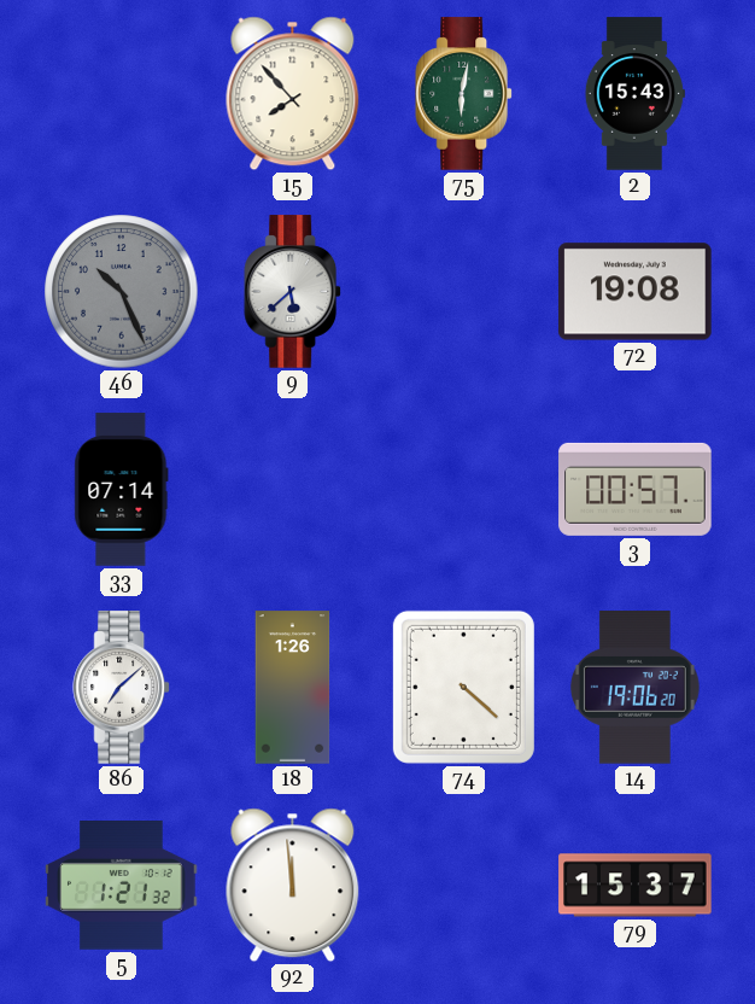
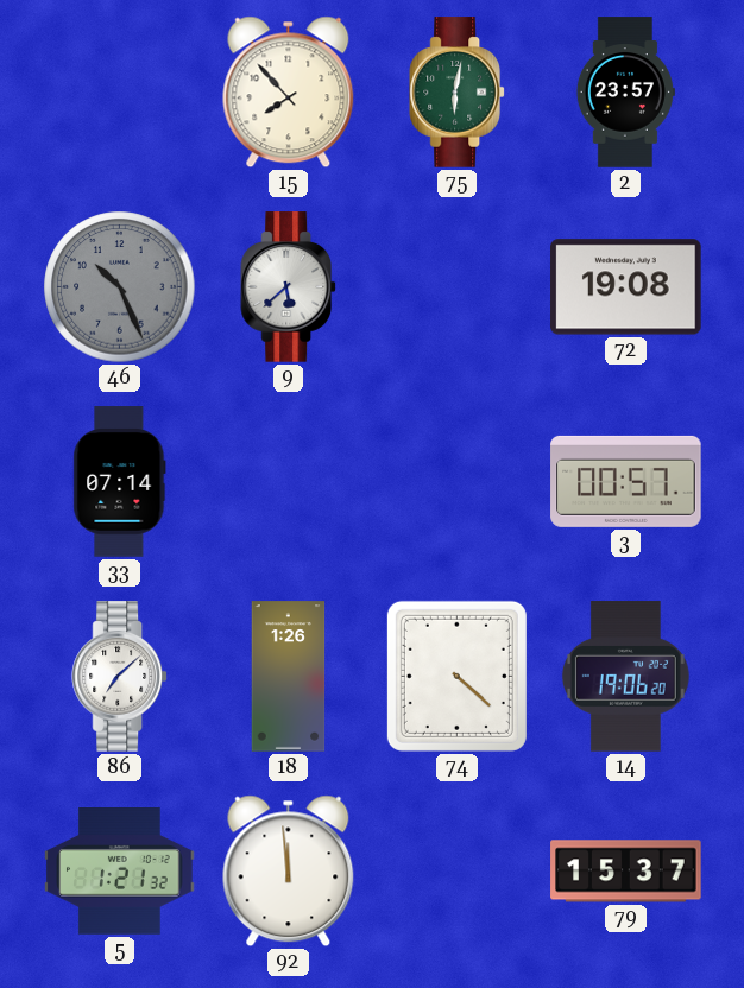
2: 15:43 -> 23:57
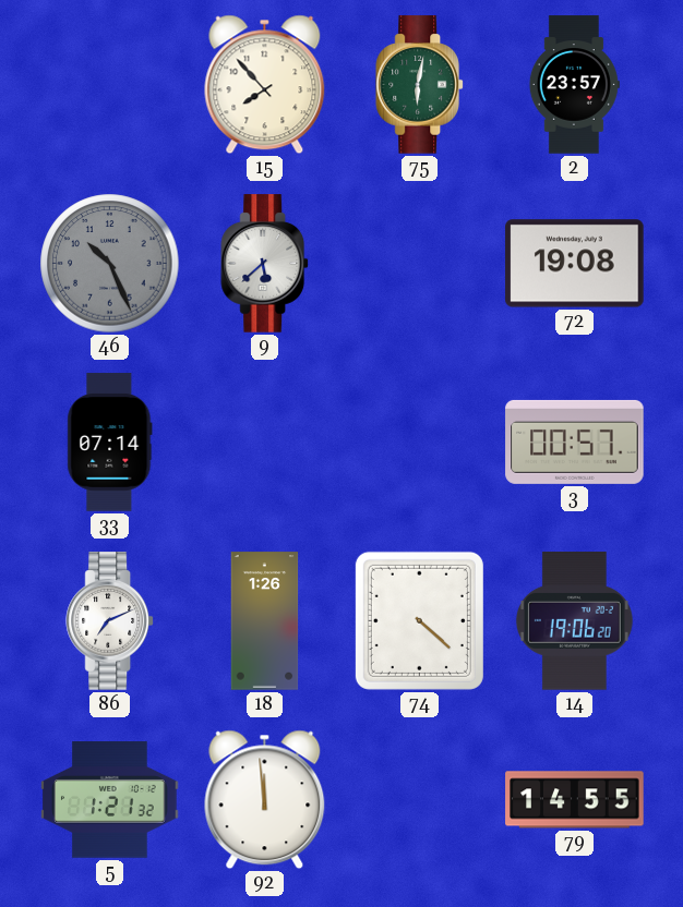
86: 7:08 -> 7:11
79: 15:37 -> 14:55
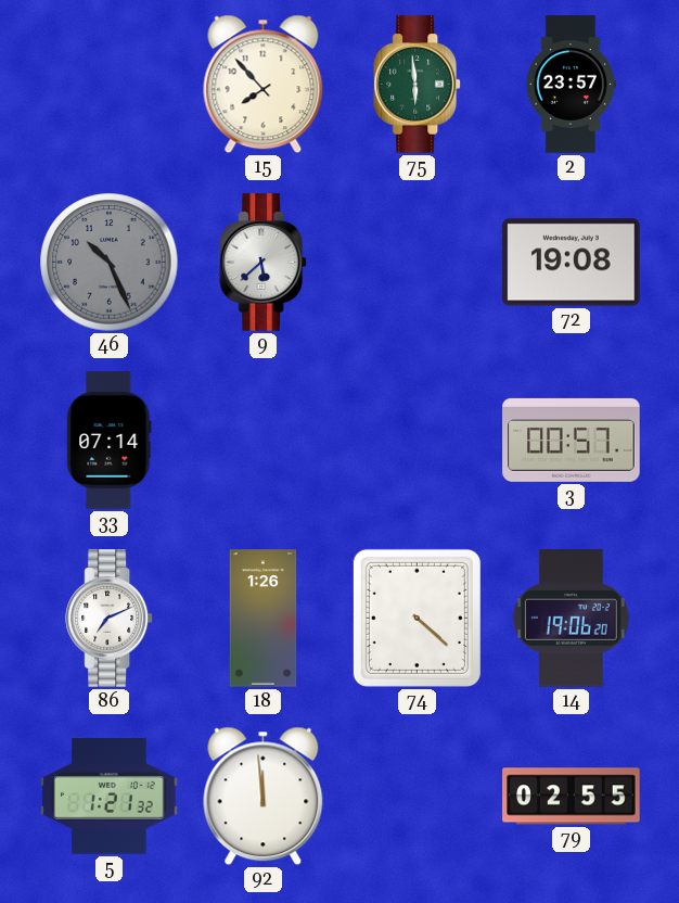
75: 6:02 -> 5:59
79: 14:55 -> 02:55
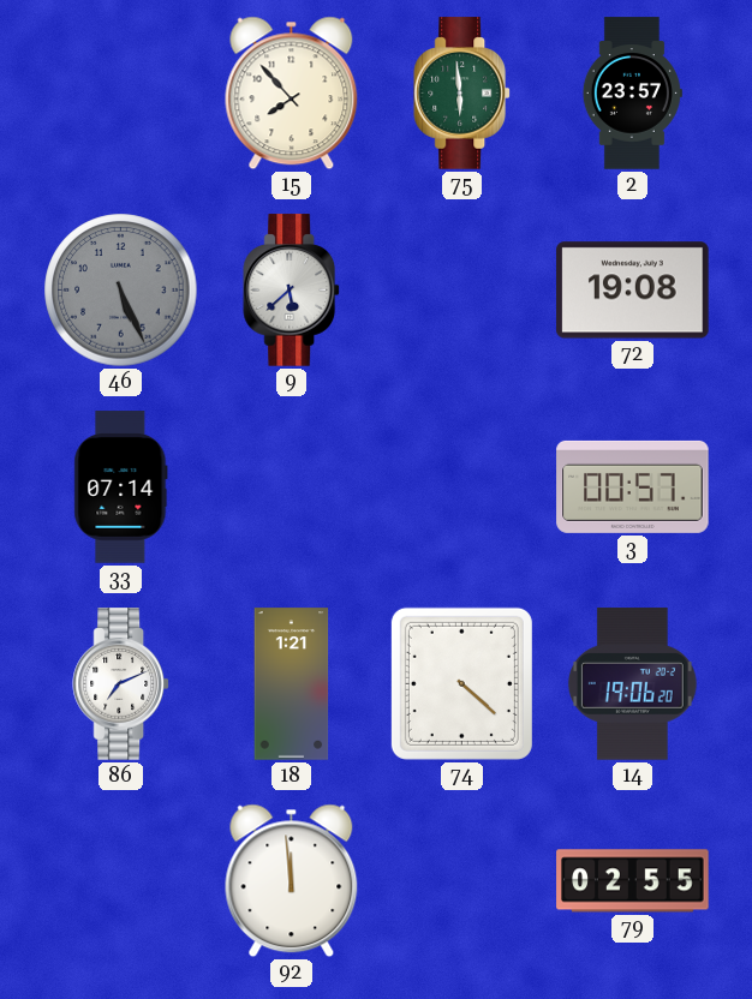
46: 10:26 -> 5:26
18: 1:26 -> 1:21
5: 1:21 -> none
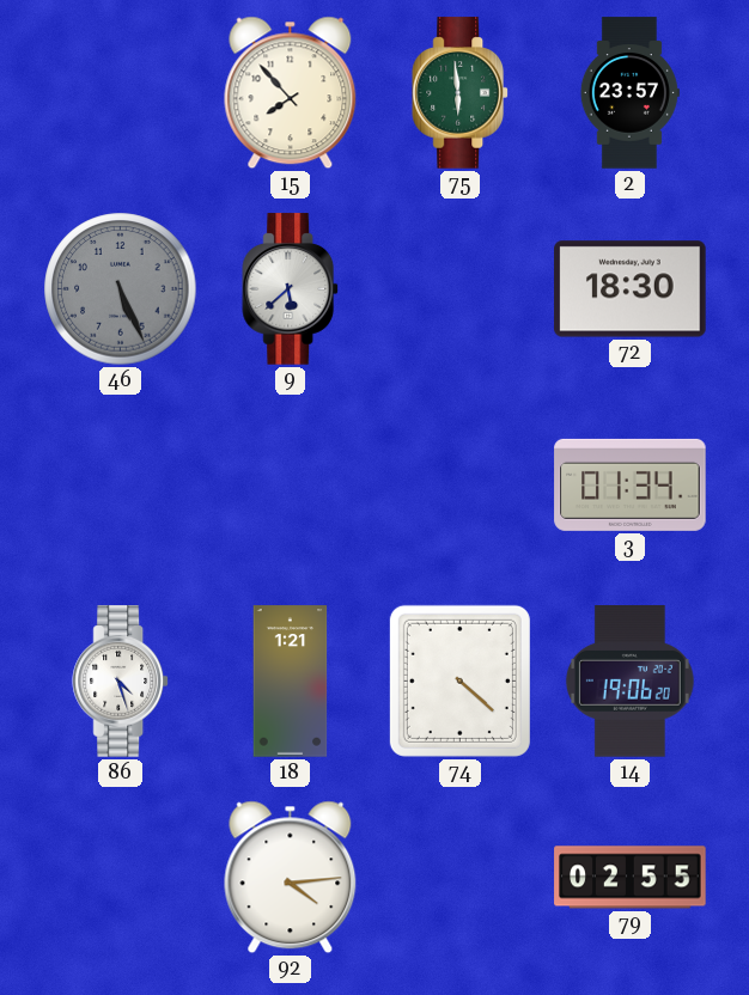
72: 19:08 -> 18:30
33: 07:14 -> none
3: 00:57 -> 01:34
86: 7:11 -> 4:27
92: 11:59 -> 4:14
